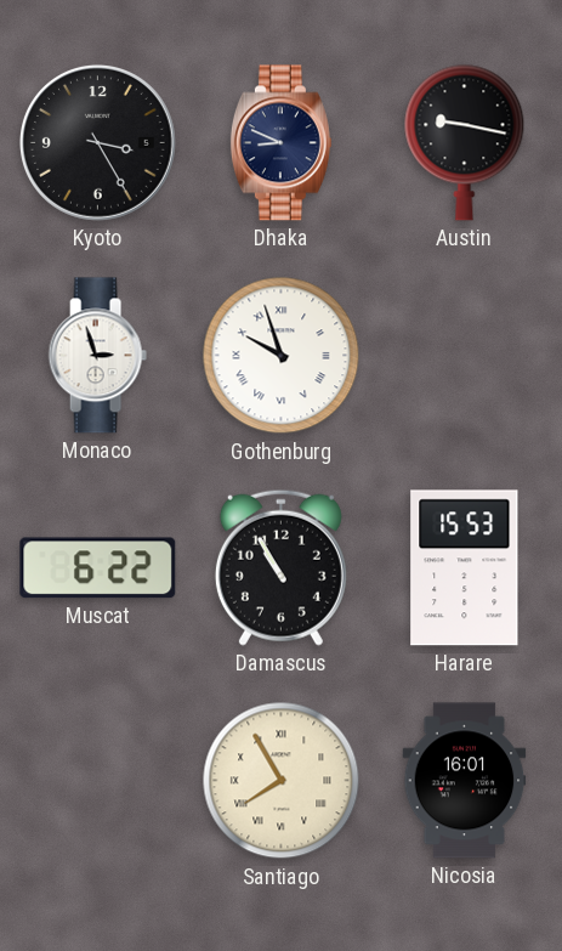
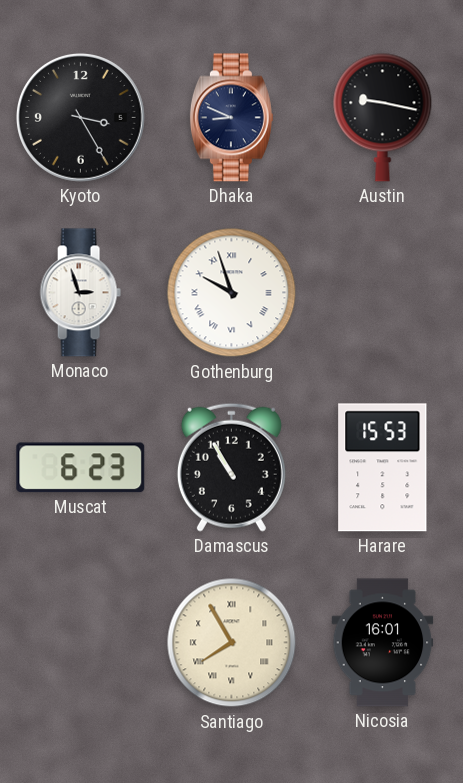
Muscat: 6:22 -> 6:23
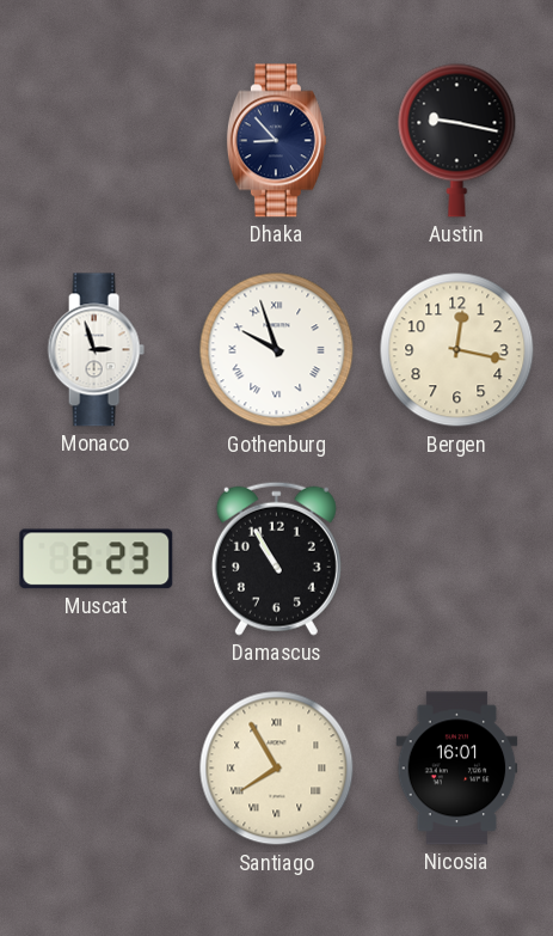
Kyoto: 3:25 -> none
Dhaka: 8:49 -> 8:53
Bergen: none -> 12:17
Harare: 15:53 -> none
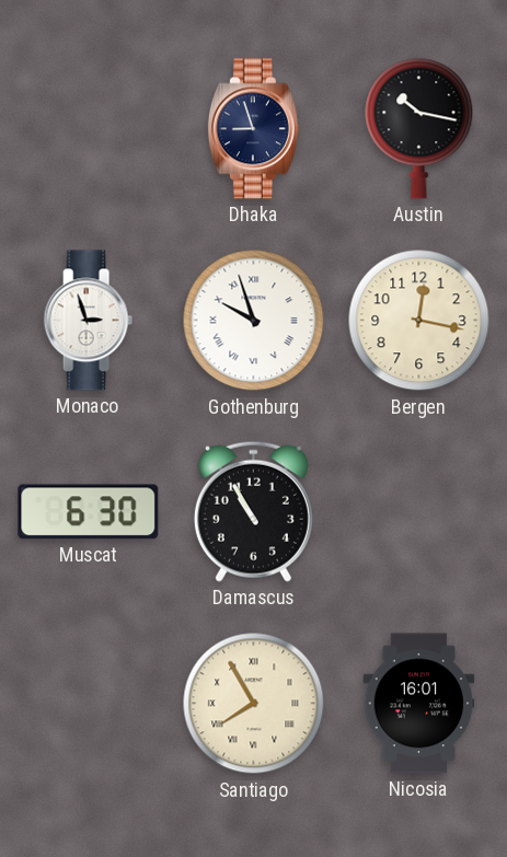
Dhaka: 8:53 -> 8:57
Austin: 9:17 -> 10:17
Muscat: 6:23 -> 6:30
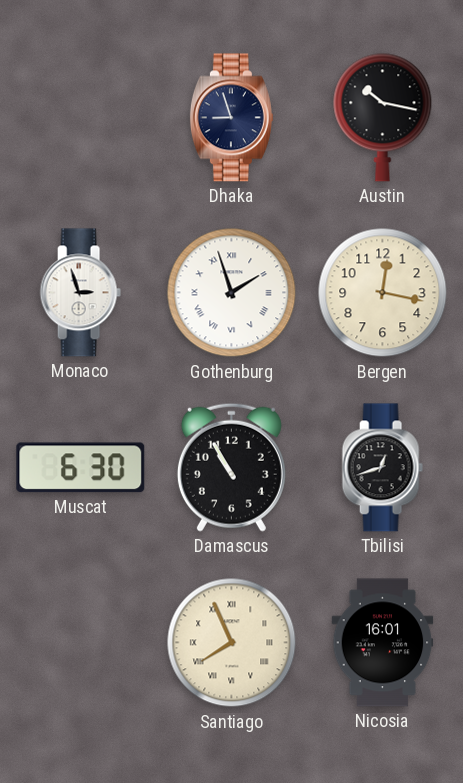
Gothenburg: 9:57 -> 1:57
Tbilisi: none -> 12:42
Santiago: 7:55 -> 7:56
